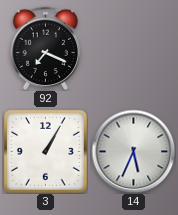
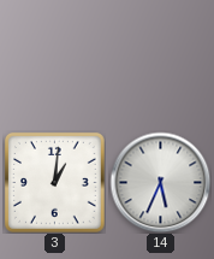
92: 7:19 -> none
3: 1:05 -> 1:01
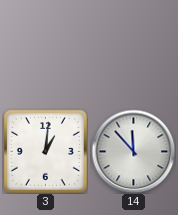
14: 5:34 -> 11:53
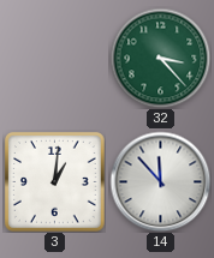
32: none -> 3:23
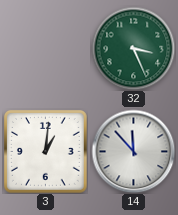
32: 3:23 -> 3:26
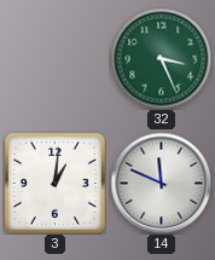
14: 11:53 -> 11:49
